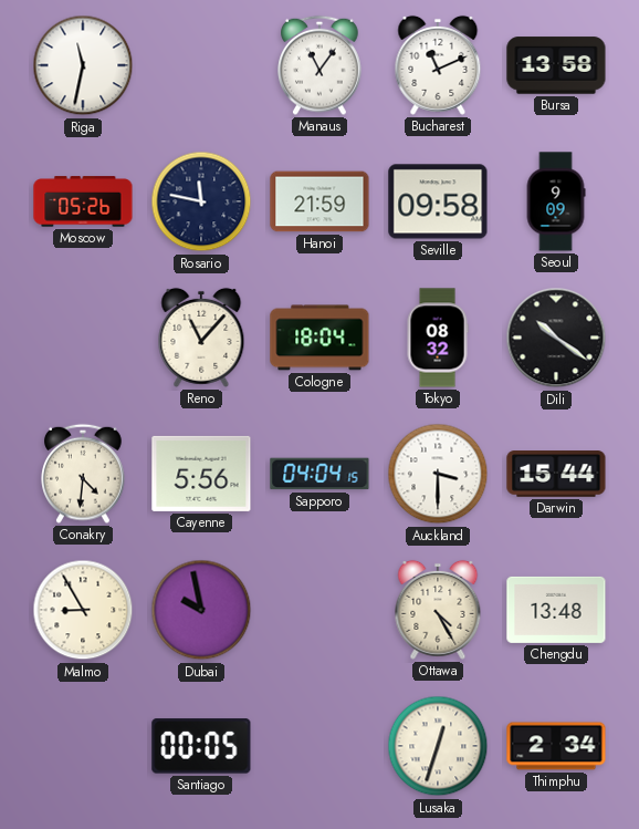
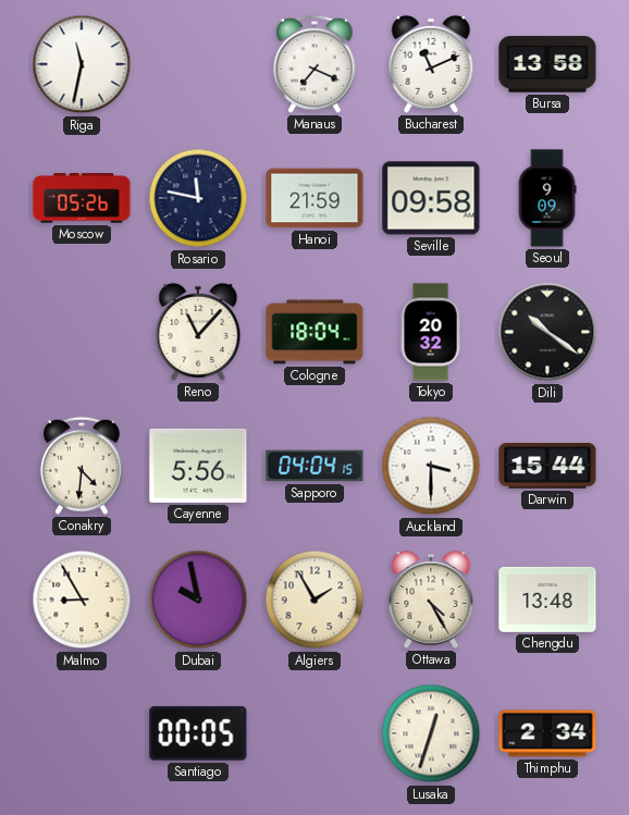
Manaus: 11:06 -> 7:19
Tokyo: 08:32 -> 20:32
Algiers: none -> 1:55
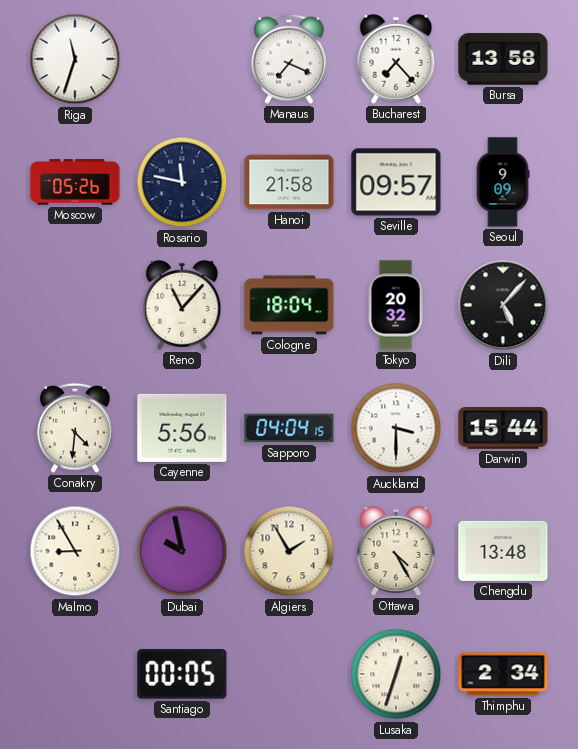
Riga: 11:32 -> 11:33
Bucharest: 11:11 -> 7:23
Hanoi: 21:59 -> 21:58
Seville: 09:58 -> 09:57
Dili: 10:21 -> 5:07
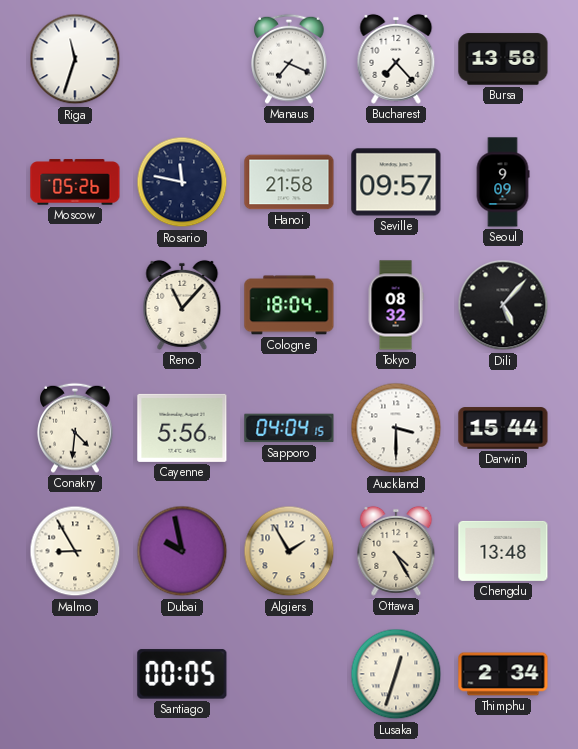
Tokyo: 20:32 -> 08:32
